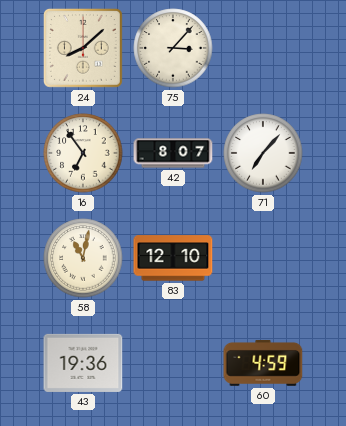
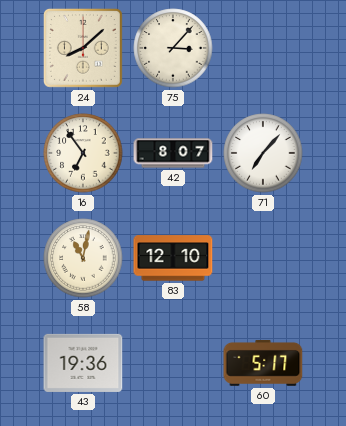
60: 4:59 -> 5:17
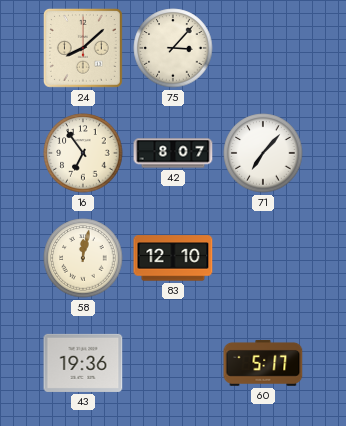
58: 11:02 -> 12:02
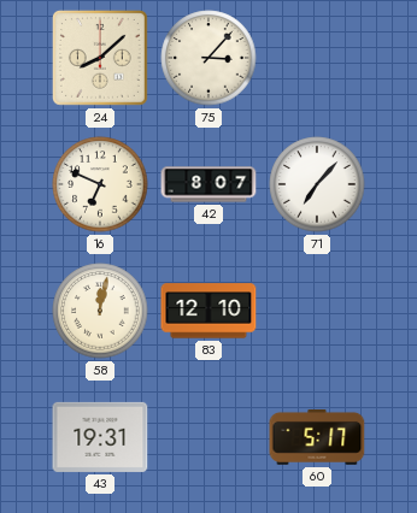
16: 6:54 -> 6:49
43: 19:36 -> 19:31
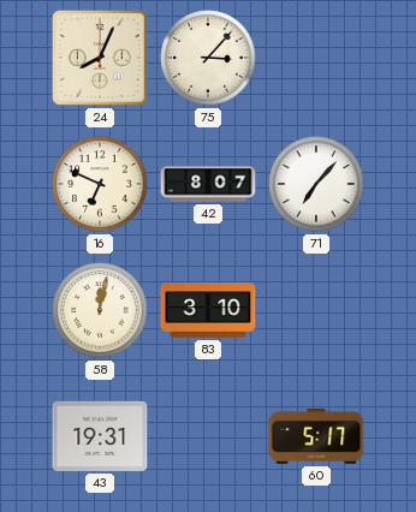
24: 8:08 -> 8:04
83: 12:10 -> 3:10
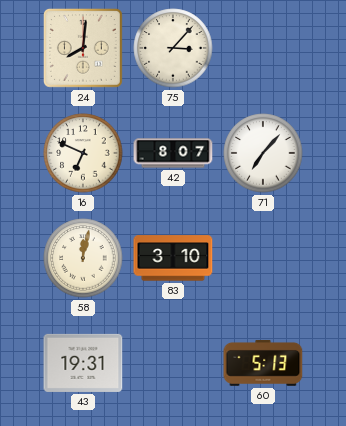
24: 8:04 -> 8:01
60: 5:17 -> 5:13
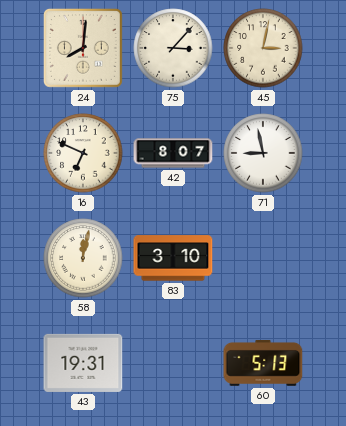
45: none -> 3:02
71: 7:07 -> 8:58
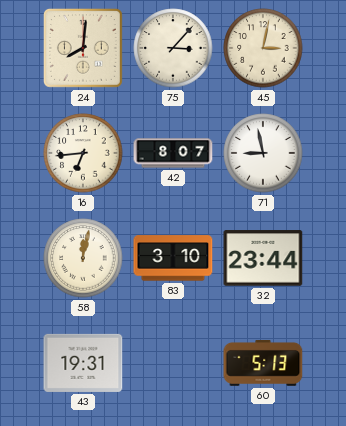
16: 6:49 -> 6:44
32: none -> 23:44
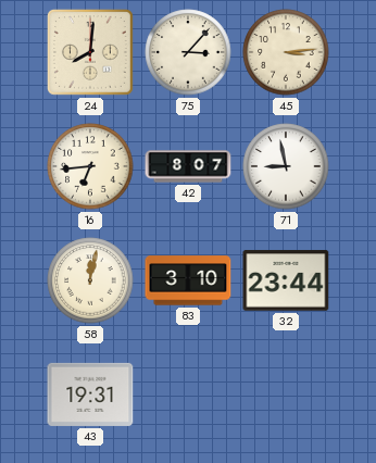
45: 3:02 -> 3:14
60: 5:13 -> none
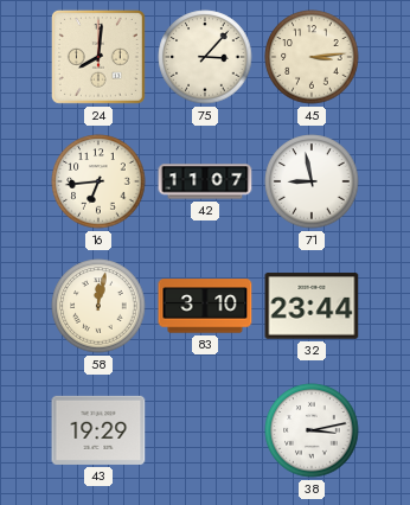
42: 8:07 -> 11:07
43: 19:31 -> 19:29
38: none -> 3:13
